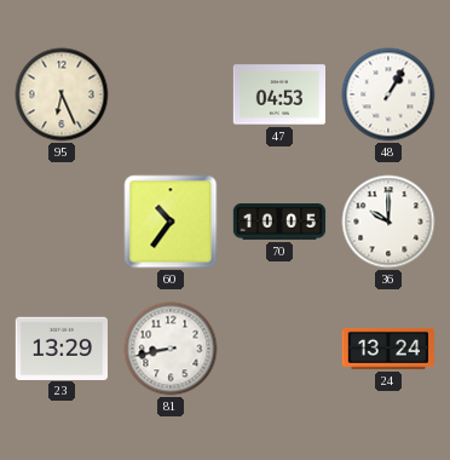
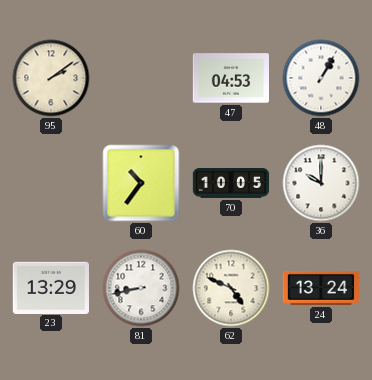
95: 6:26 -> 2:09
62: none -> 4:49
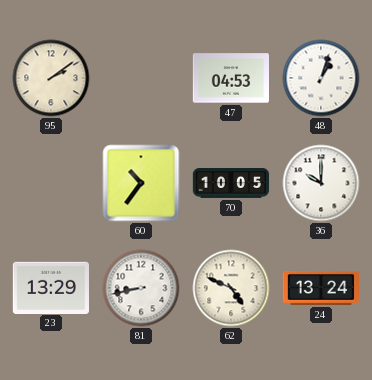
48: 1:05 -> 1:03
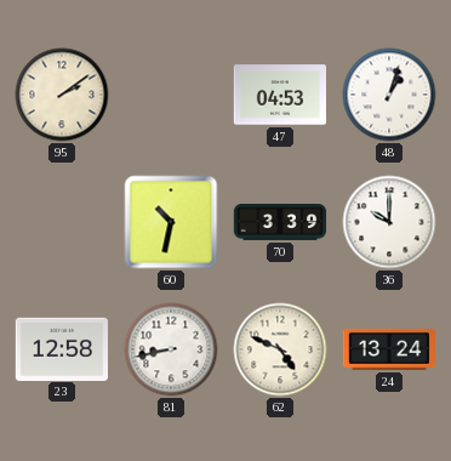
60: 10:36 -> 10:32
70: 10:05 -> 3:39
23: 13:29 -> 12:58
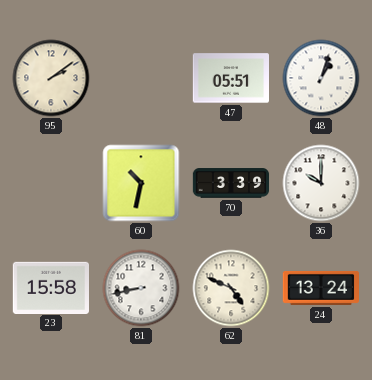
47: 04:53 -> 05:51
23: 12:58 -> 15:58
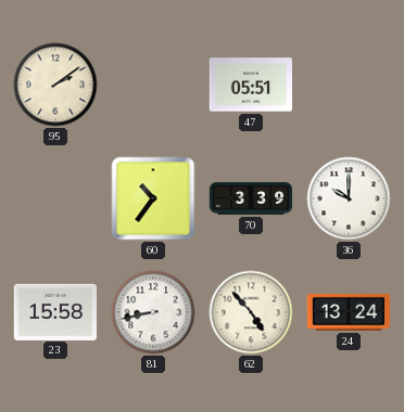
48: 1:03 -> none
60: 10:32 -> 10:36
62: 4:49 -> 4:53
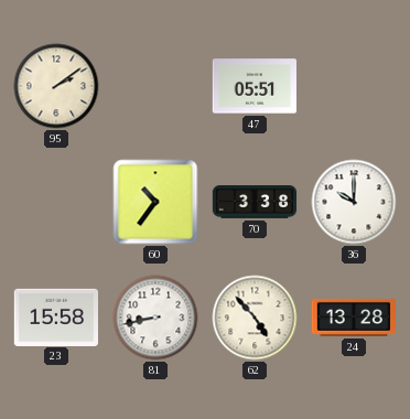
70: 3:39 -> 3:38
24: 13:24 -> 13:28
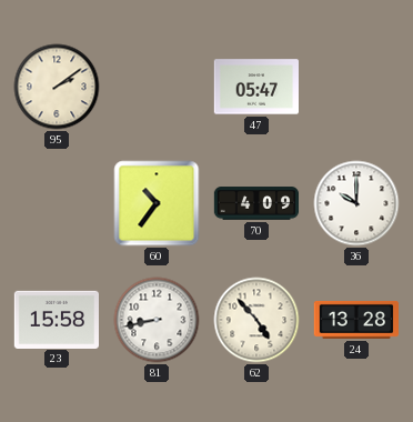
47: 05:51 -> 05:47
70: 3:38 -> 4:09
